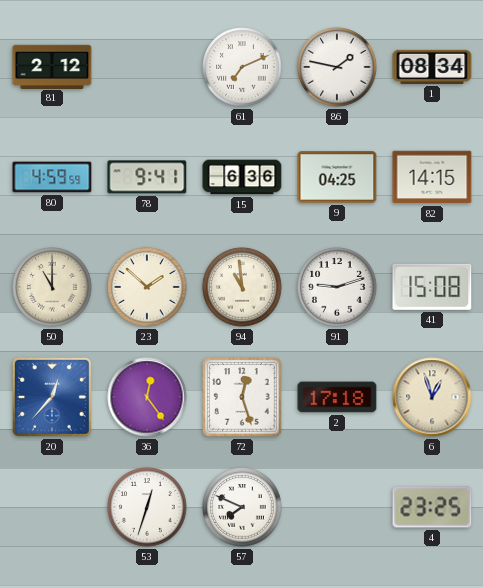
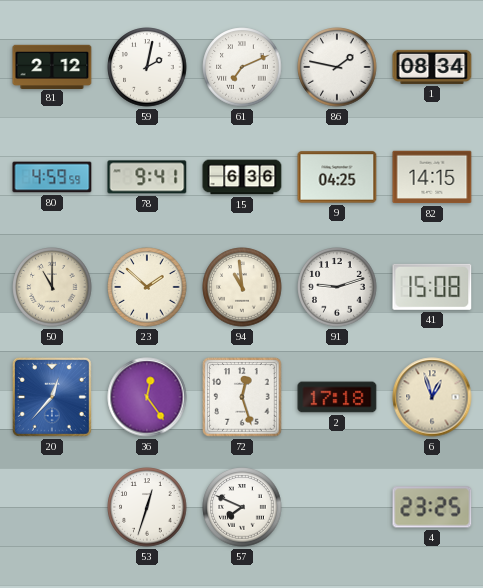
59: none -> 2:02
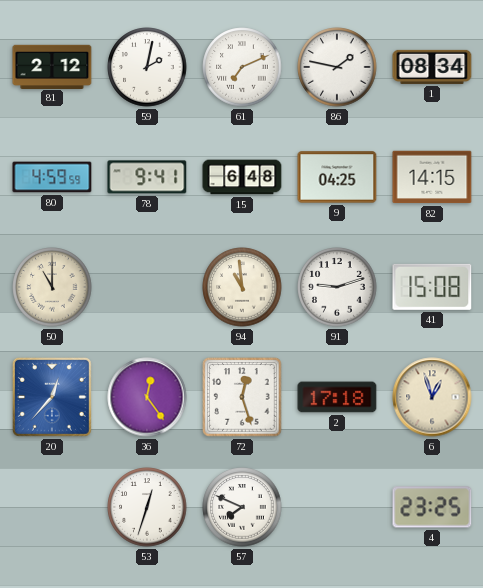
15: 6:36 -> 6:48
23: 1:52 -> none
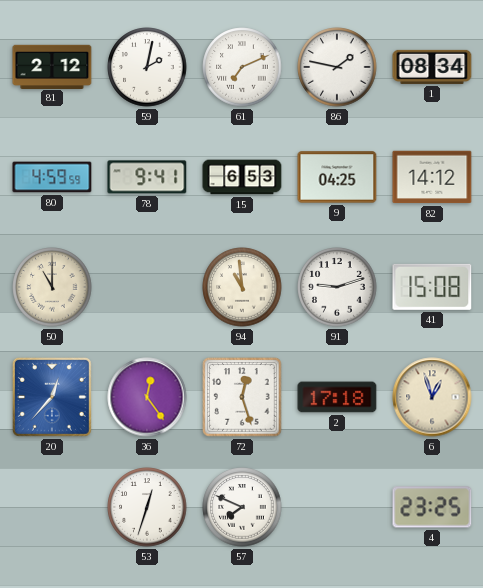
15: 6:48 -> 6:53
82: 14:15 -> 14:12
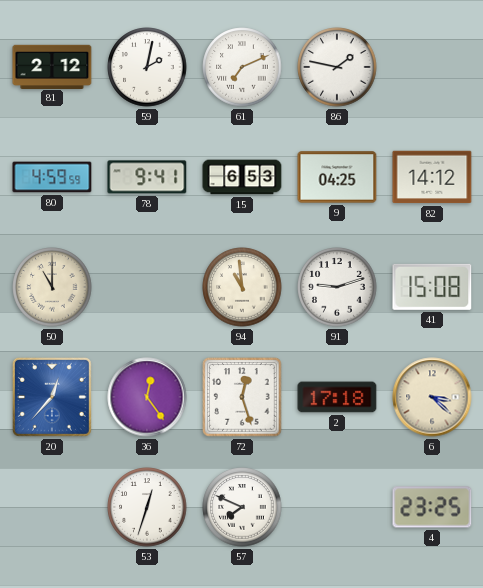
1: 08:34 -> none
6: 12:57 -> 3:22
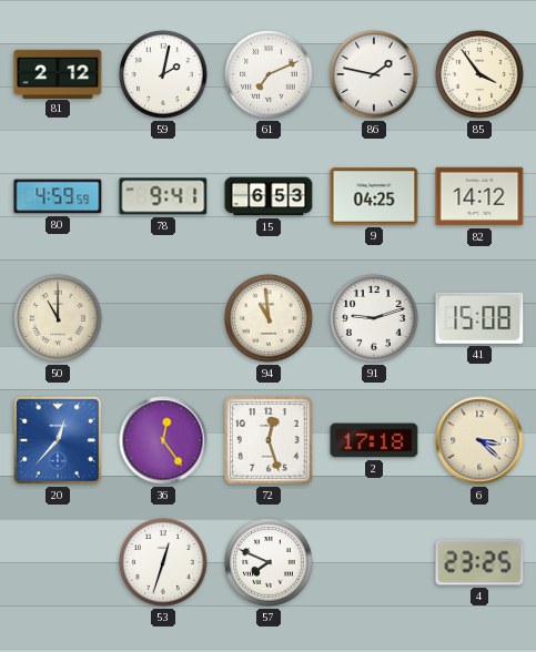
85: none -> 3:54
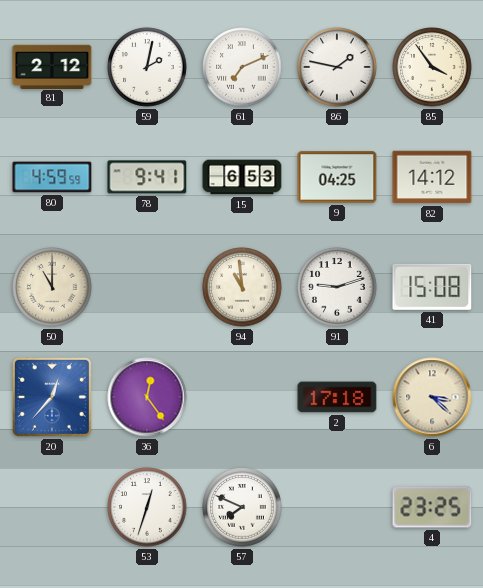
72: 12:27 -> none
